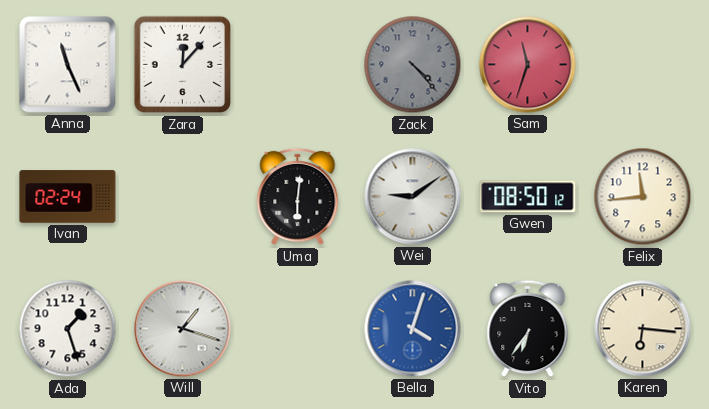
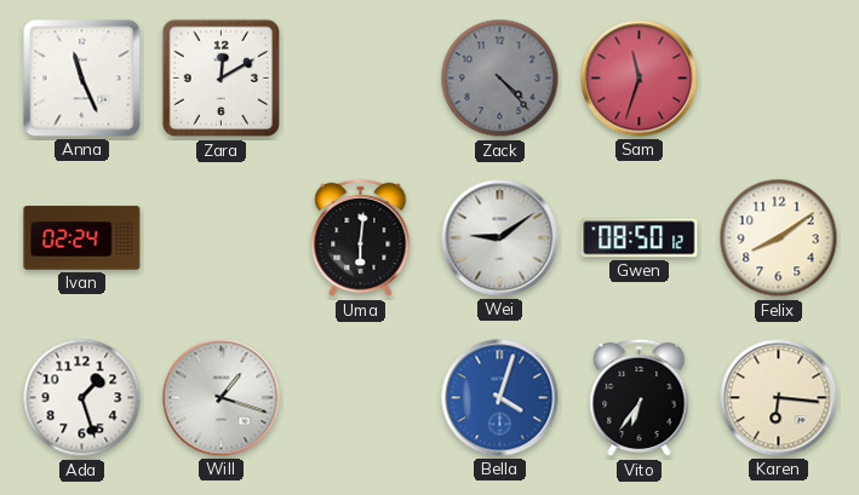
Zara: 12:07 -> 12:10
Felix: 11:44 -> 8:09
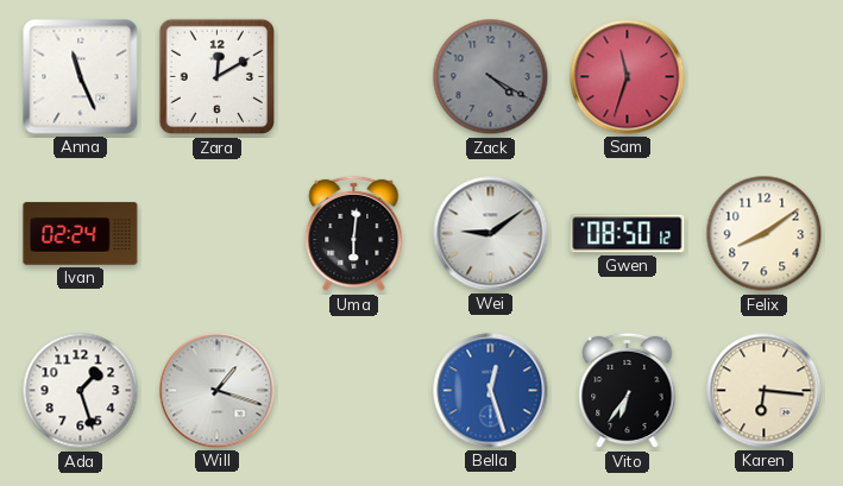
Zack: 4:23 -> 4:20
Bella: 4:03 -> 12:27
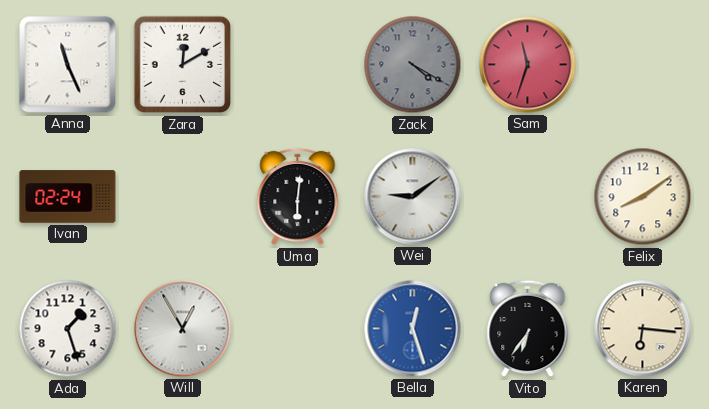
Gwen: 08:50 -> none
Will: 1:18 -> 12:55
